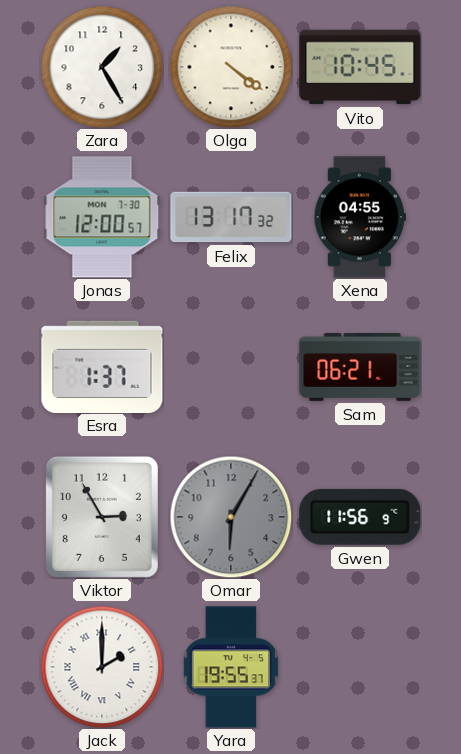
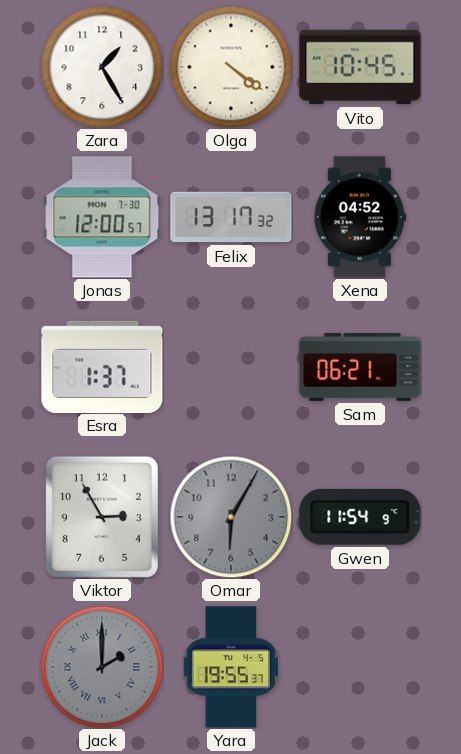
Xena: 04:55 -> 04:52
Gwen: 11:56 -> 11:54
Jack dial: white -> grey
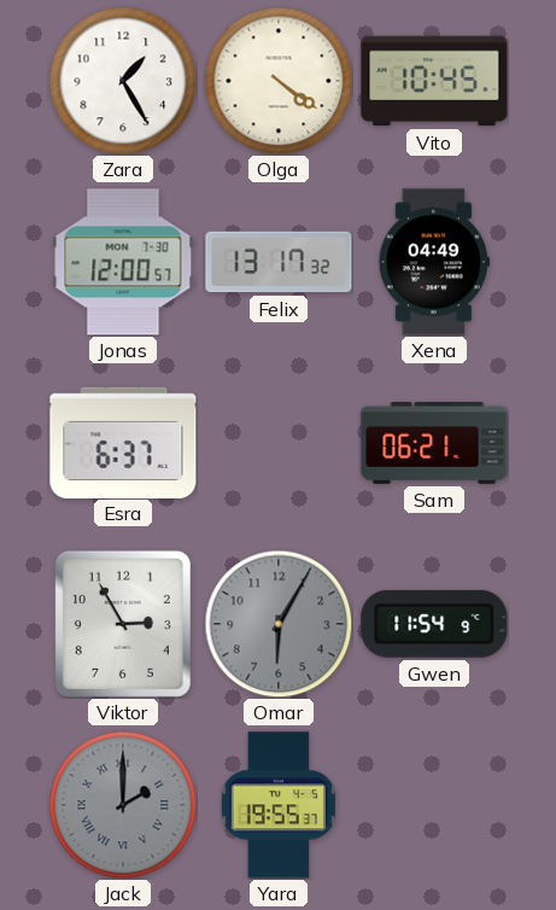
Xena: 04:52 -> 04:49
Esra: 1:37 -> 6:37
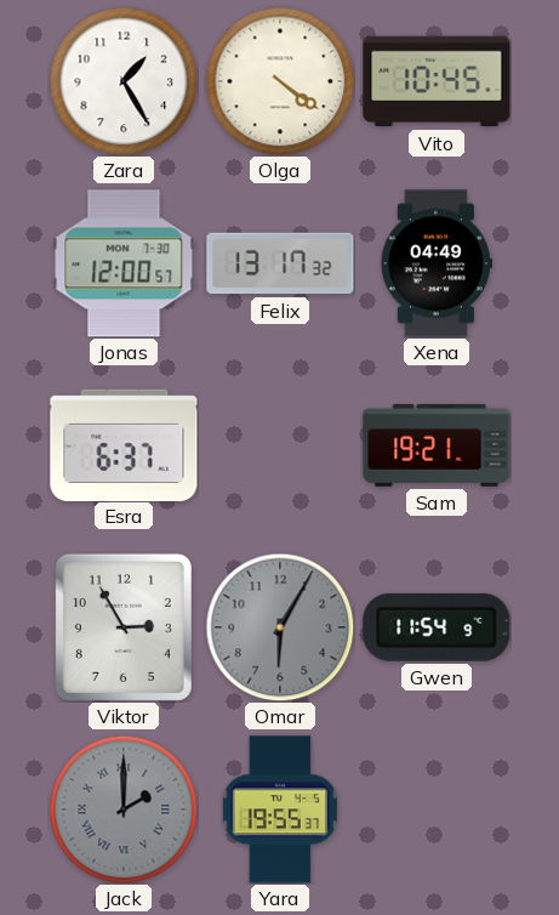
Sam: 06:21 -> 19:21
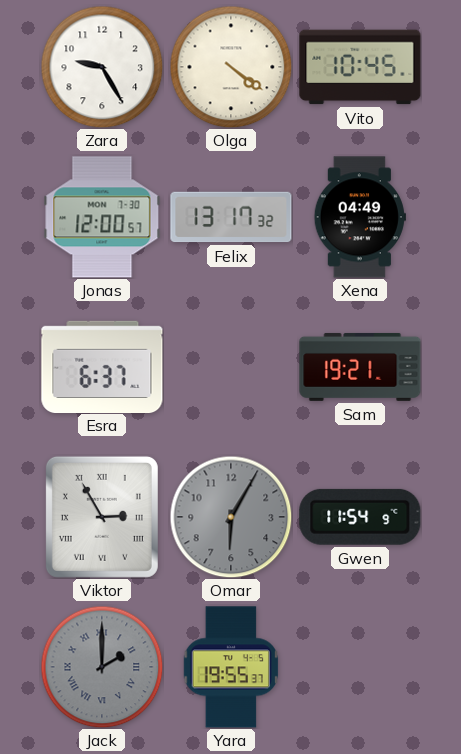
Zara: 1:25 -> 9:25
Viktor numerals: Arabic -> Roman
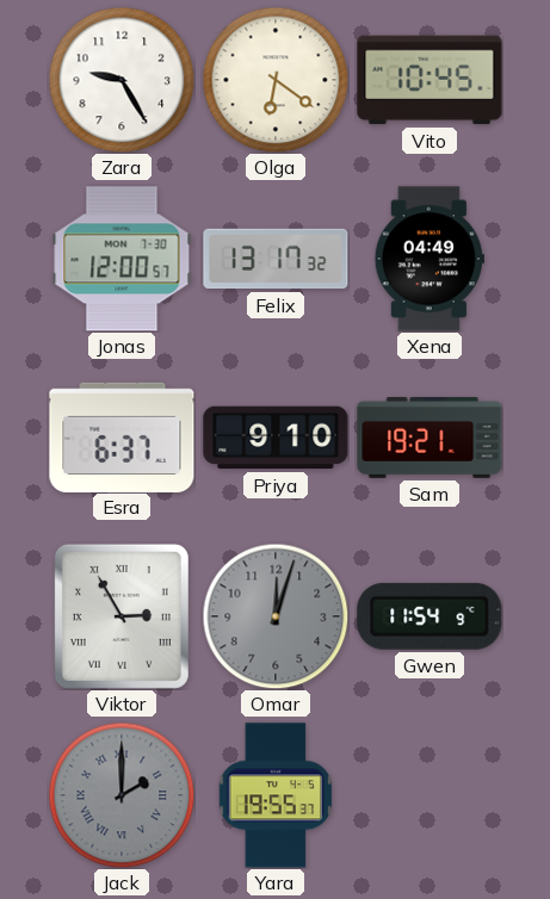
Olga: 4:21 -> 6:21
Priya: none -> 9:10
Omar: 6:05 -> 12:03
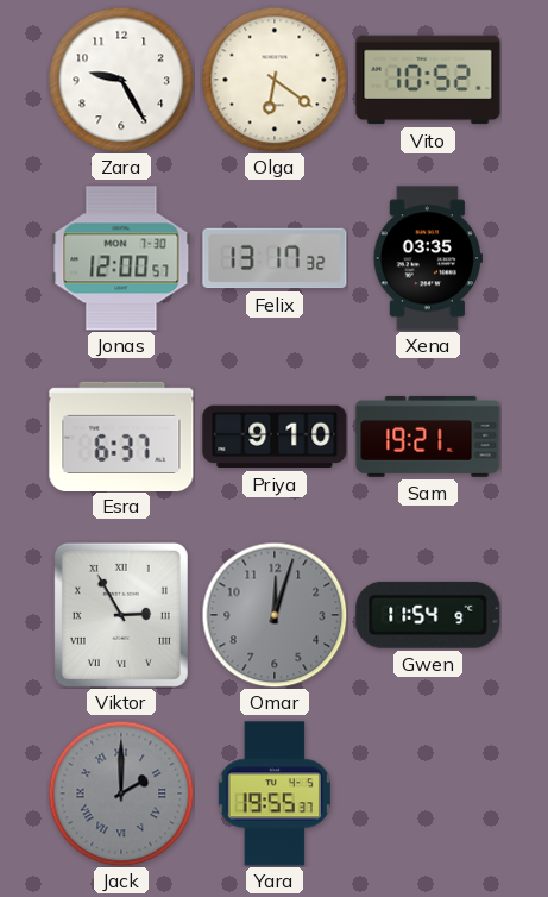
Vito: 10:45 -> 10:52
Xena: 04:49 -> 03:35
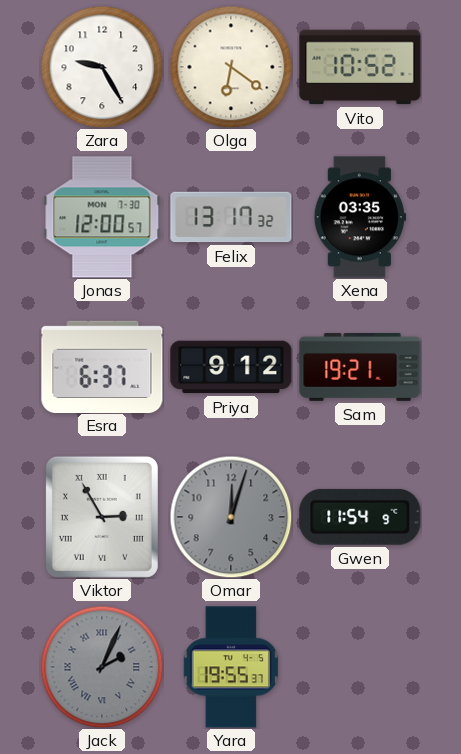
Priya: 9:10 -> 9:12
Jack: 2:00 -> 2:04
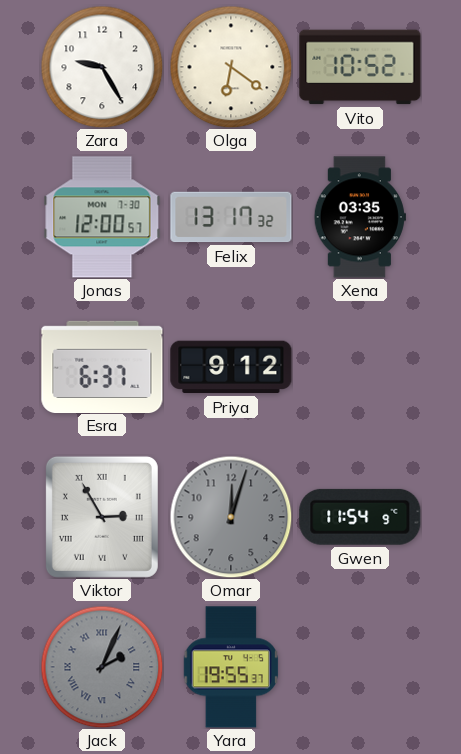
Sam: 19:21 -> none
